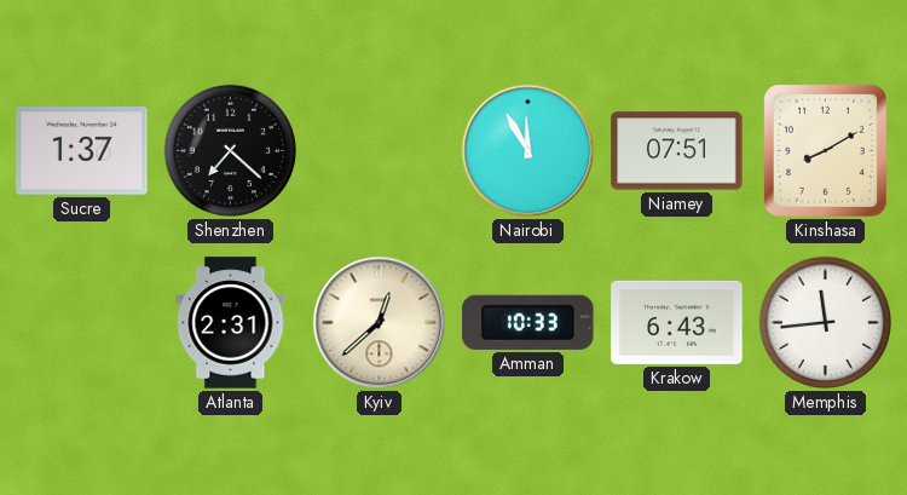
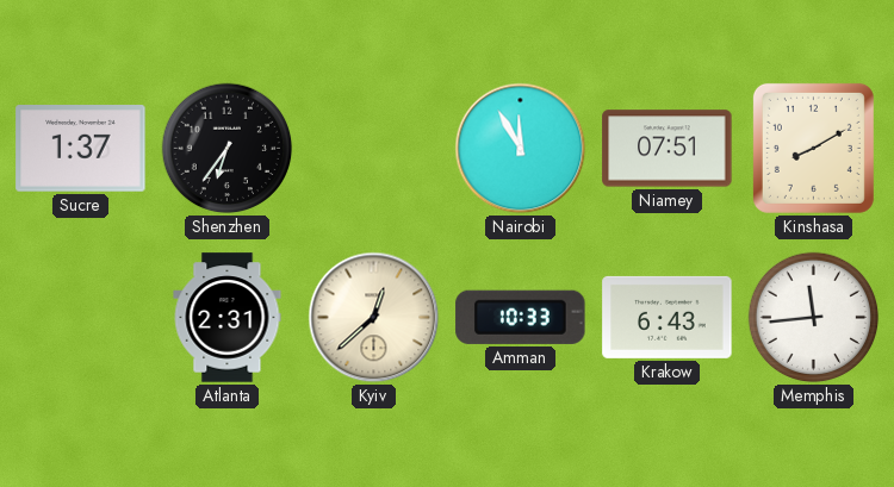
Shenzhen: 7:22 -> 6:36
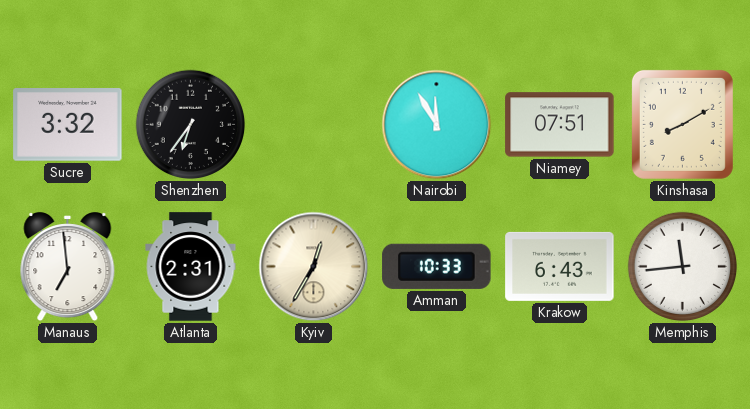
Sucre: 1:37 -> 3:32
Manaus: none -> 6:59
Kyiv: 12:38 -> 12:35
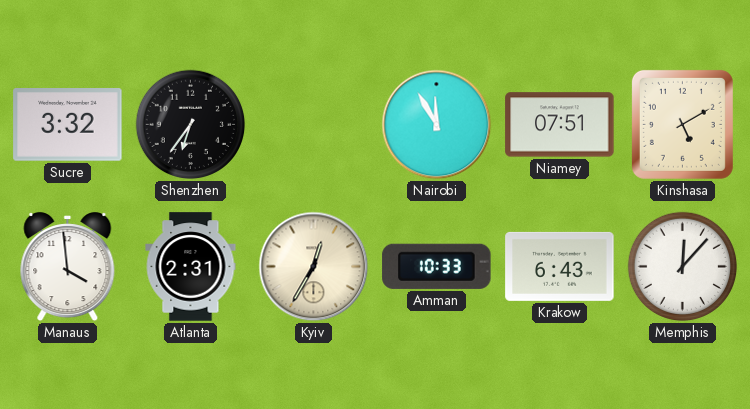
Kinshasa: 8:10 -> 5:10
Manaus: 6:59 -> 3:59
Memphis: 11:44 -> 12:07
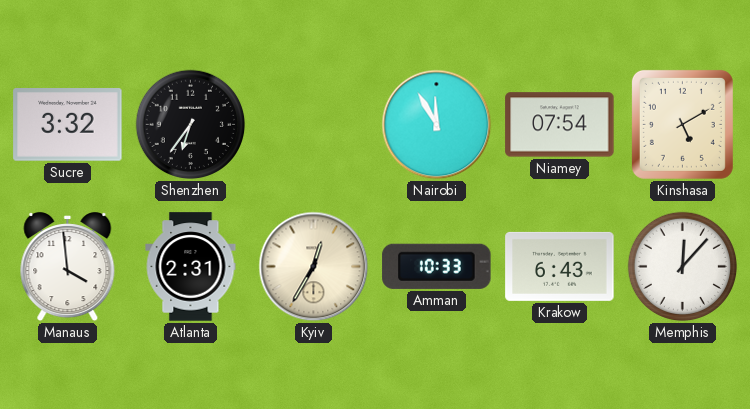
Niamey: 07:51 -> 07:54
